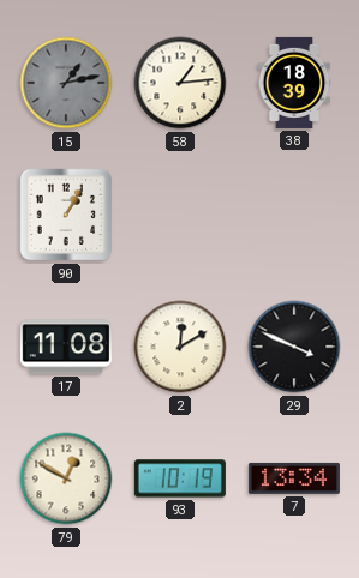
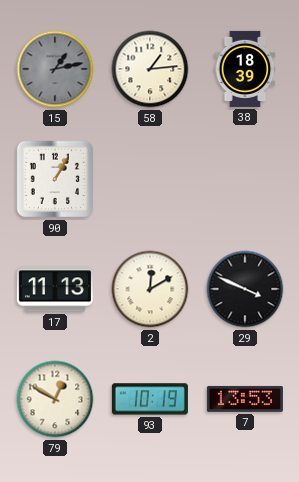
17: 11:08 -> 11:13
7: 13:34 -> 13:53
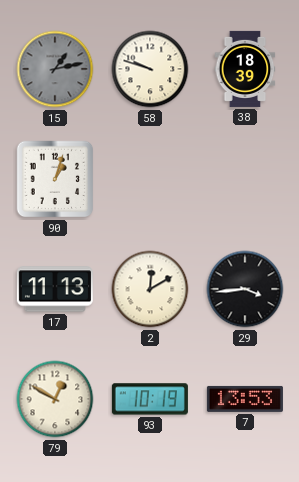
58: 1:14 -> 9:48
90: 1:05 -> 1:03
29: 3:49 -> 3:44
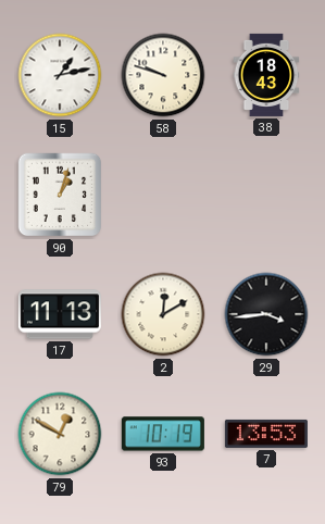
15 dial: grey -> white
38: 18:39 -> 18:43
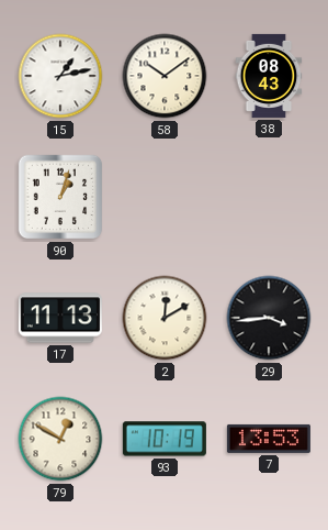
58: 9:48 -> 10:09
38: 18:43 -> 08:43
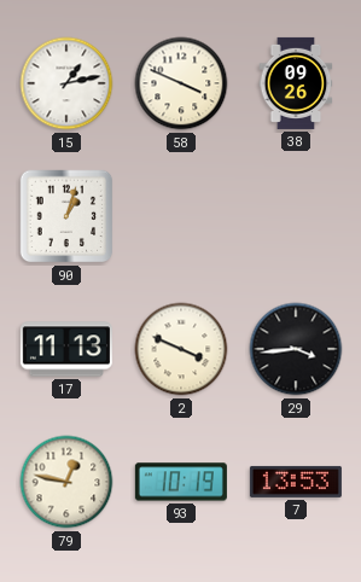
58: 10:09 -> 3:49
38: 08:43 -> 09:26
2: 12:10 -> 3:49
79: 12:50 -> 12:47
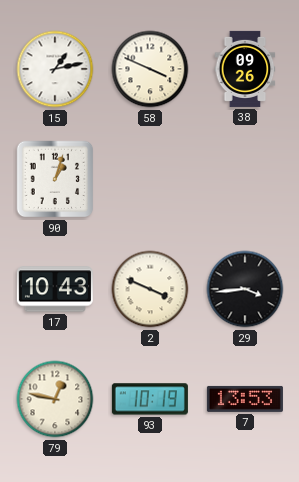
17: 11:13 -> 10:43
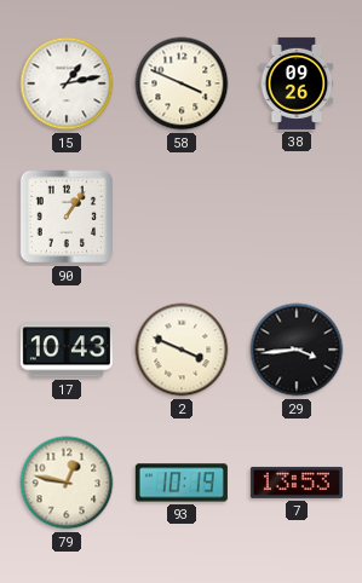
90: 1:03 -> 1:06
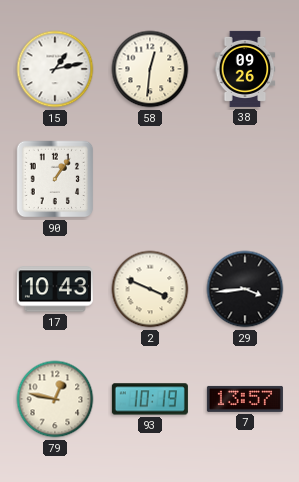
58: 3:49 -> 12:31
7: 13:53 -> 13:57
